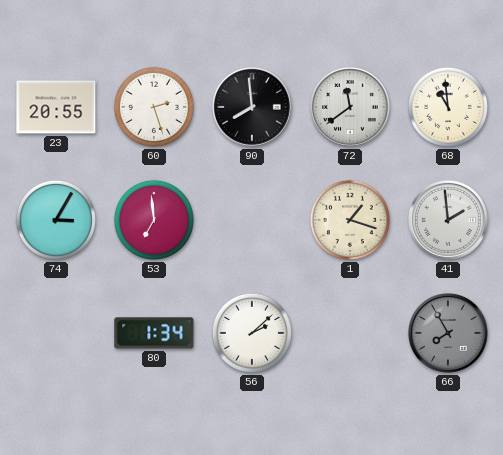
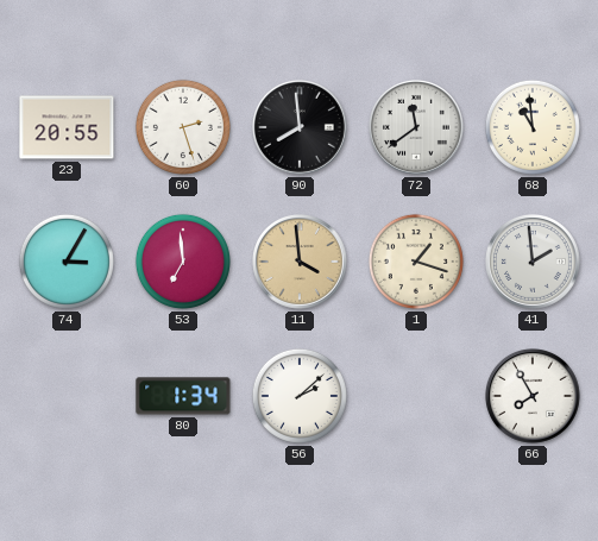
11: none -> 3:59
66 dial: grey -> white
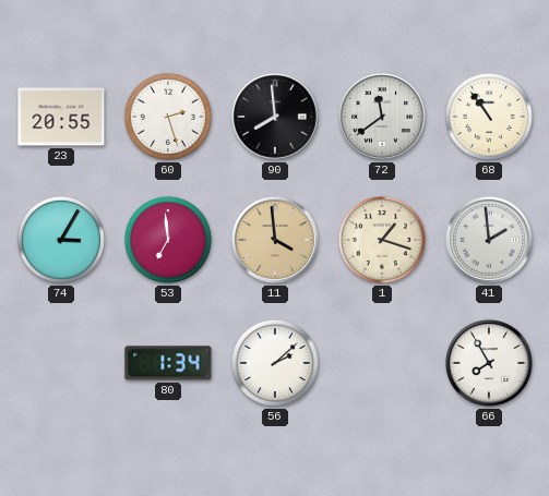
68: 10:59 -> 10:54
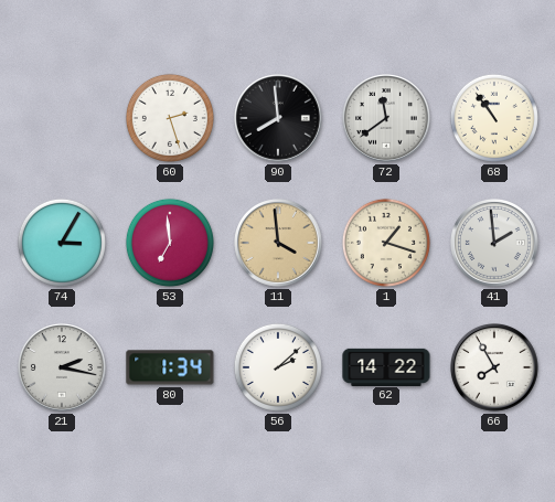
23: 20:55 -> none
21: none -> 2:17
62: none -> 14:22
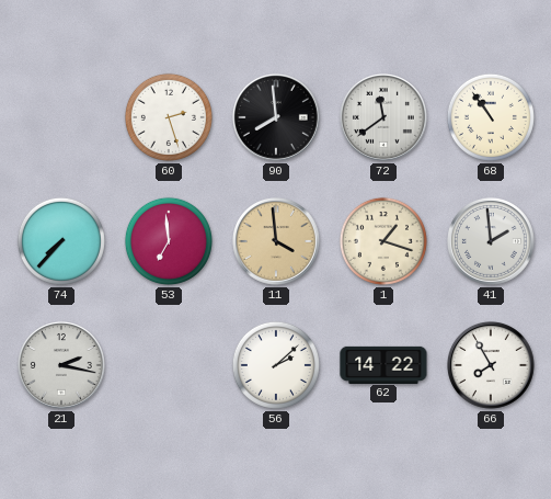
74: 3:05 -> 7:37
80: 1:34 -> none
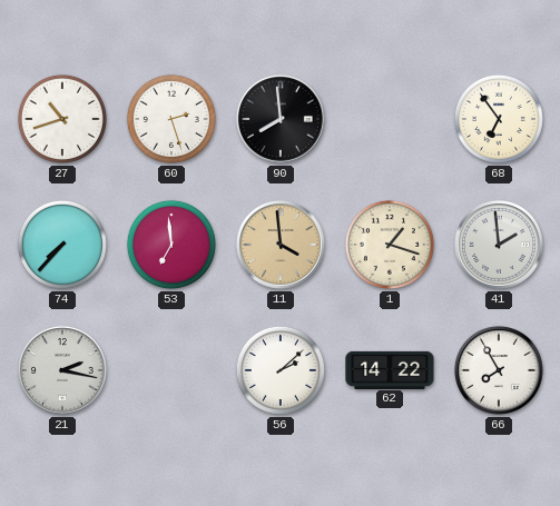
27: none -> 10:42
72: 11:39 -> none
68: 10:54 -> 6:54
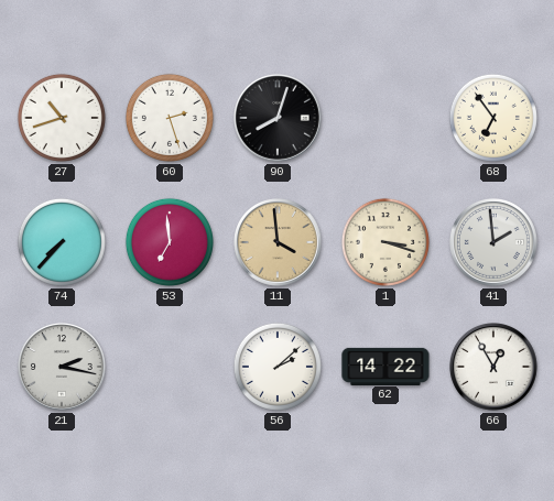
90: 7:59 -> 8:03
1: 1:18 -> 3:18
66: 7:55 -> 12:55
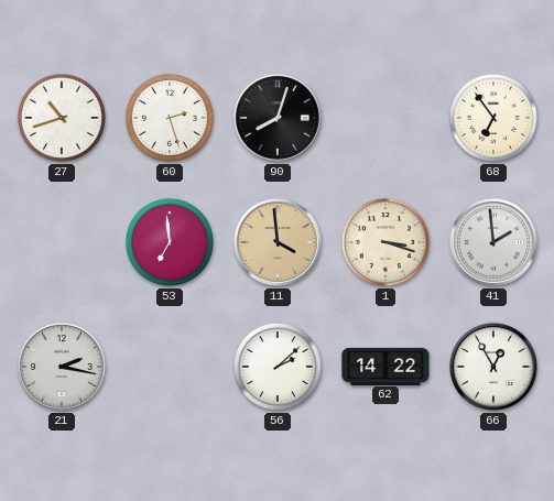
74: 7:37 -> none
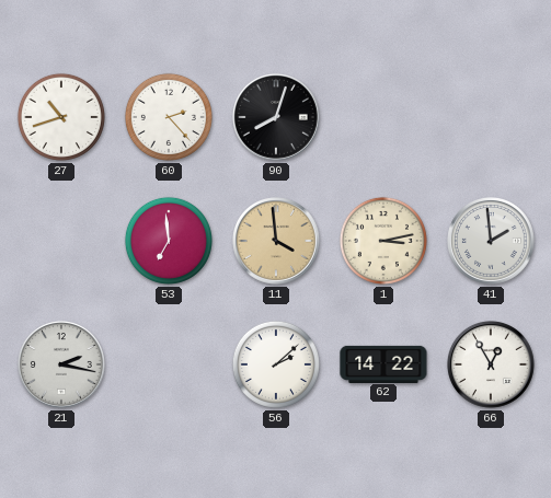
60: 2:27 -> 2:23
68: 6:54 -> none
1: 3:18 -> 3:13
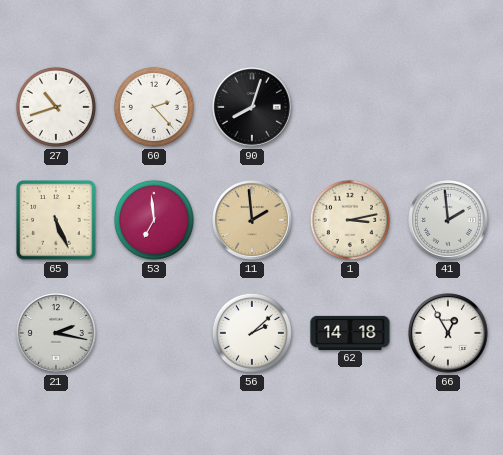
65: none -> 5:26
11: 3:59 -> 1:59
62: 14:22 -> 14:18
